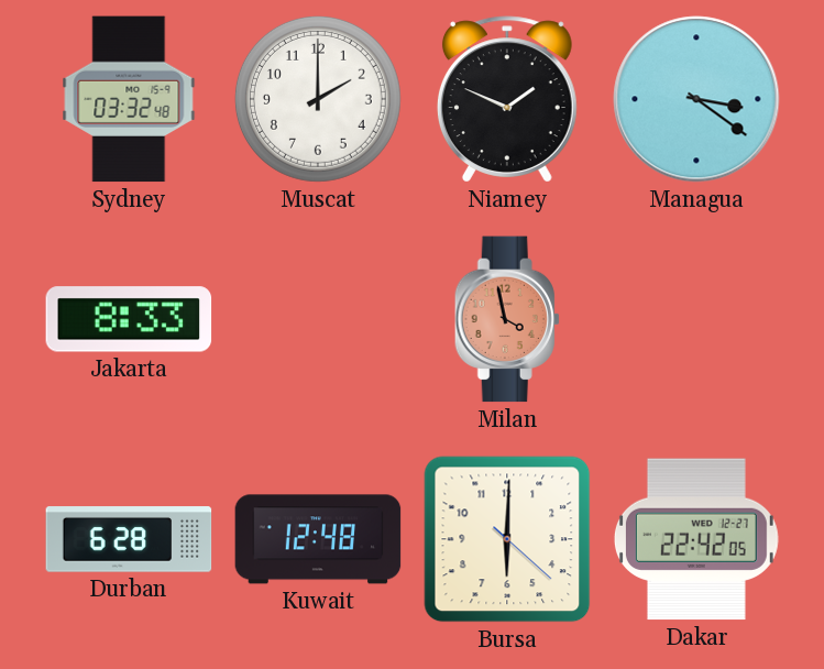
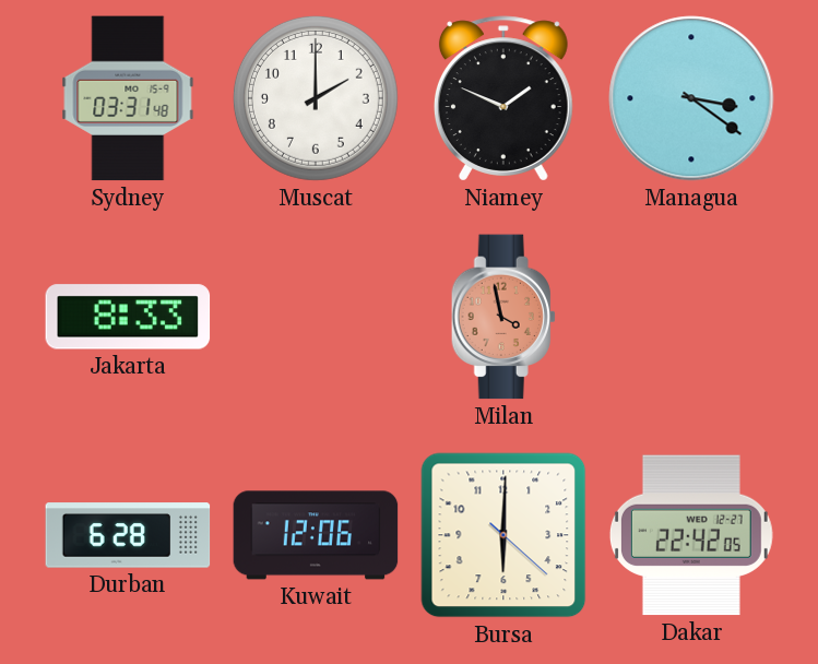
Sydney: 03:32 -> 03:31
Kuwait: 12:48 -> 12:06
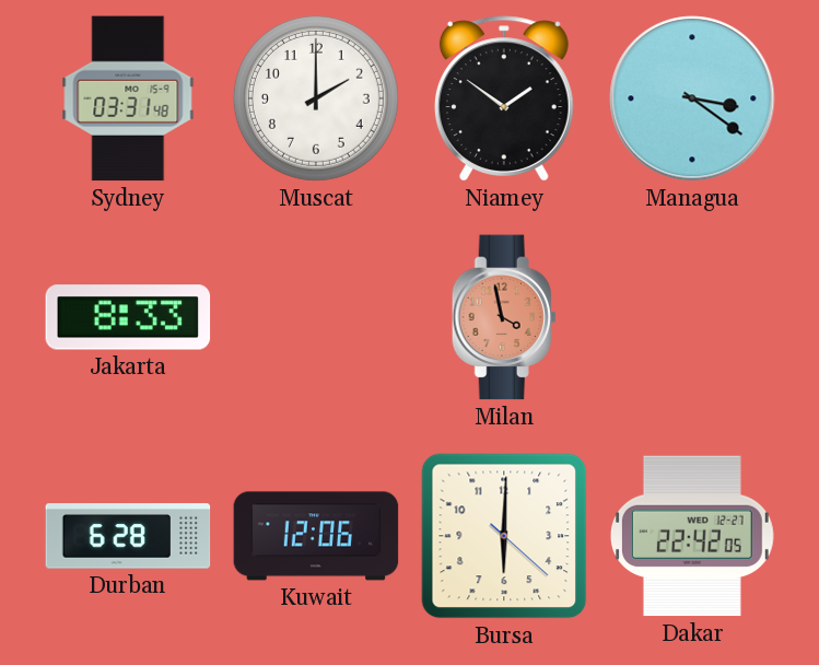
Niamey: 1:49 -> 1:51
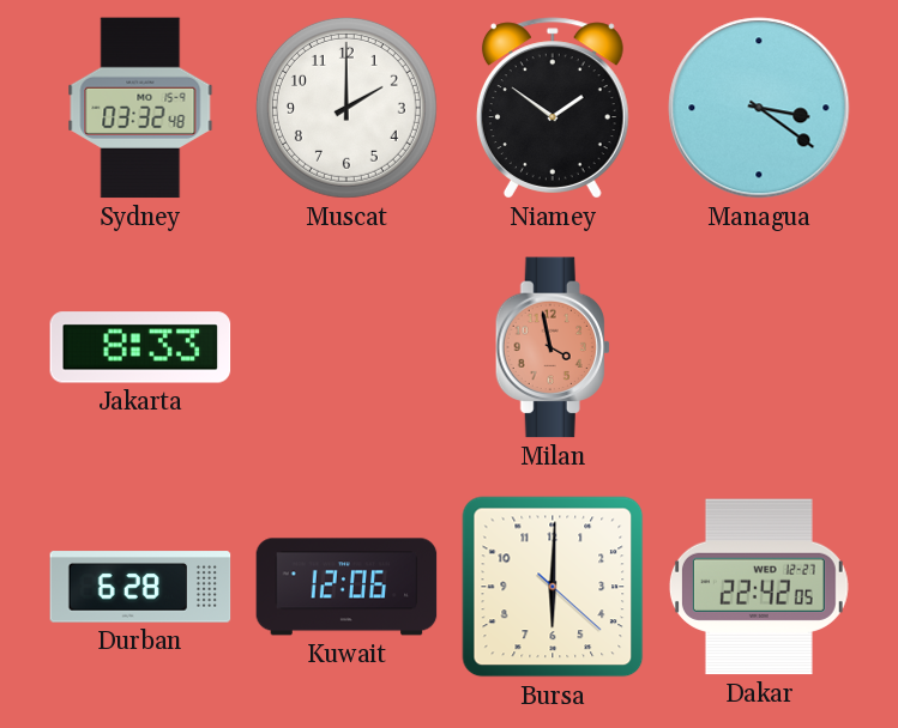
Sydney: 03:31 -> 03:32
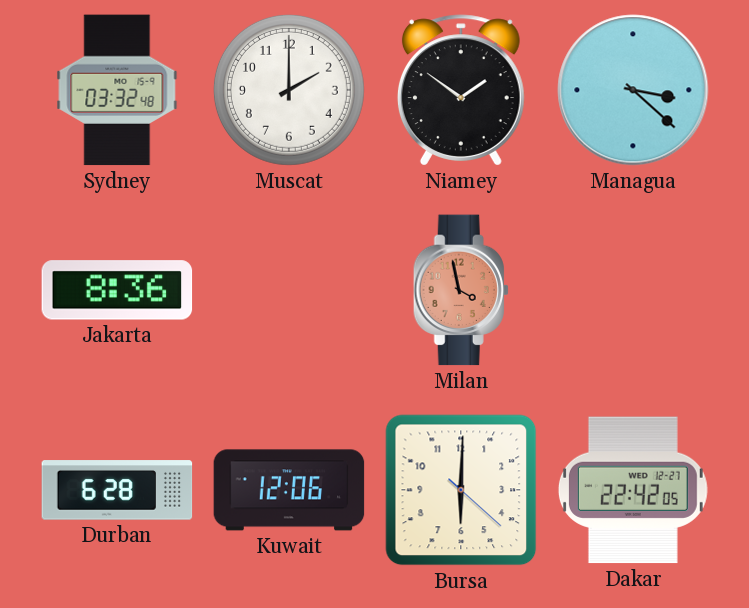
Managua: 3:21 -> 3:22
Jakarta: 8:33 -> 8:36
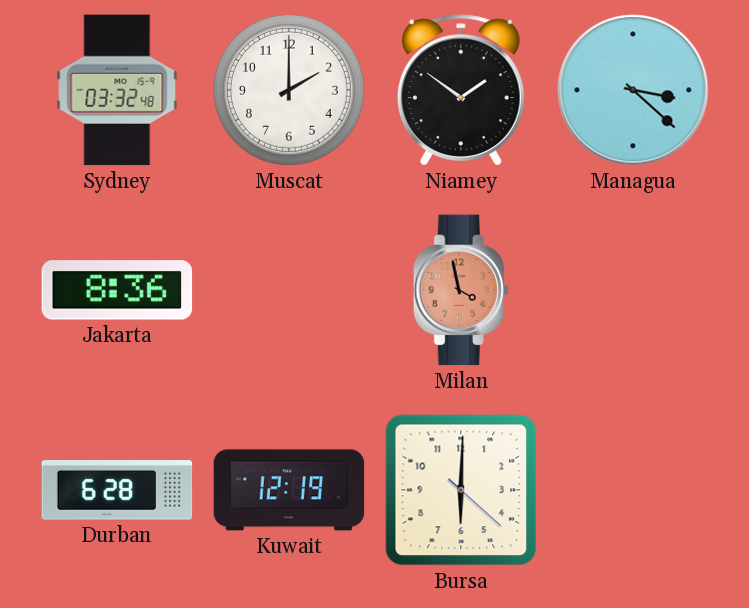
Kuwait: 12:06 -> 12:19
Dakar: 22:42 -> none
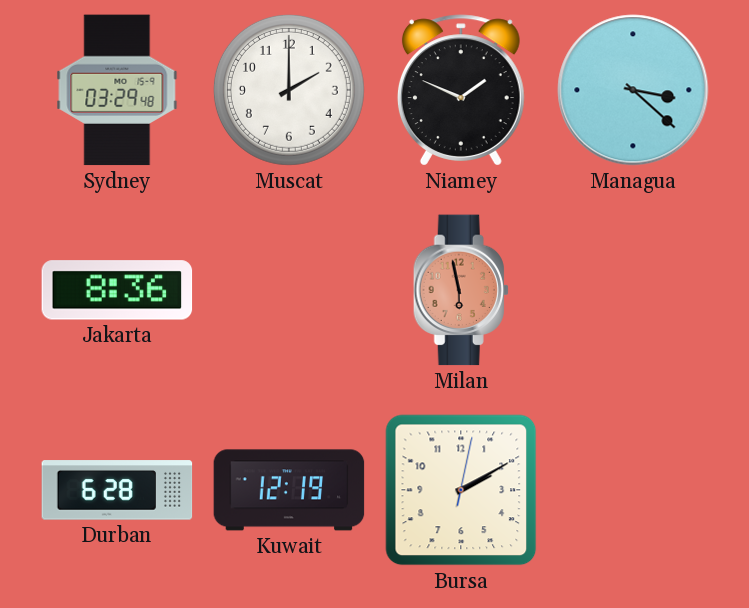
Sydney: 03:32 -> 03:29
Niamey: 1:51 -> 1:49
Milan: 3:58 -> 5:58
Bursa: 6:00 -> 2:10
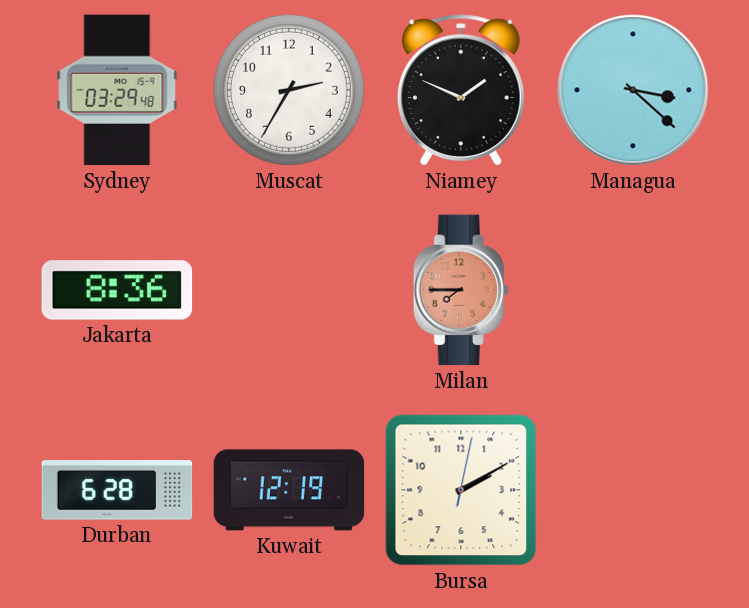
Muscat: 2:00 -> 2:35
Milan: 5:58 -> 7:45
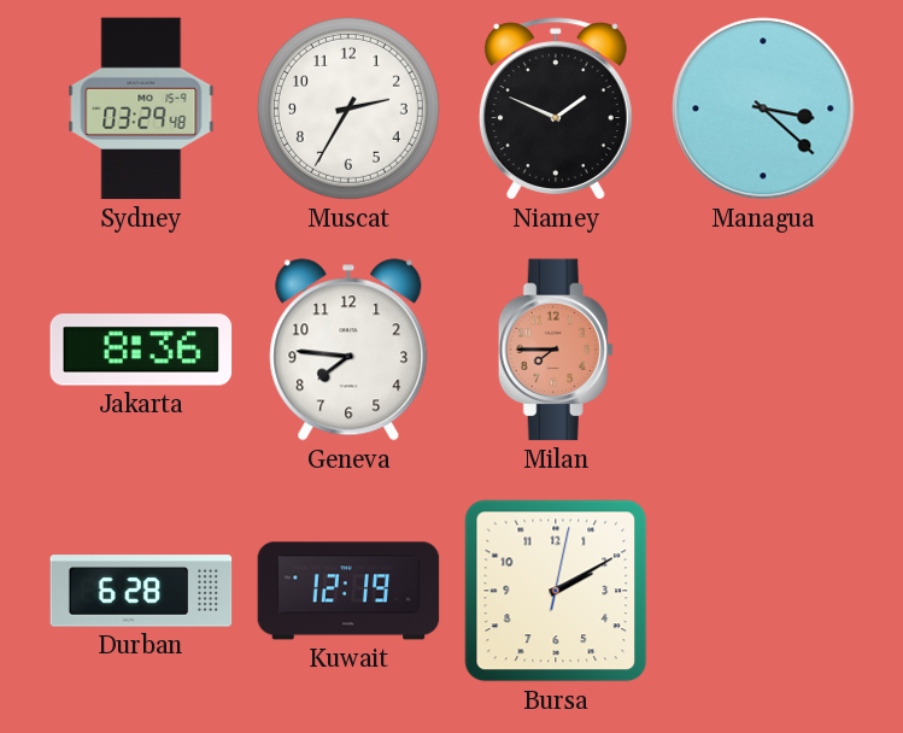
Geneva: none -> 7:46
